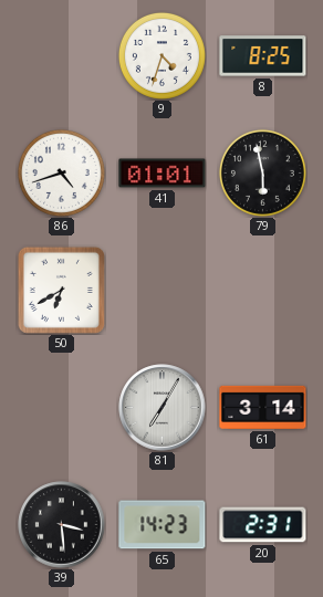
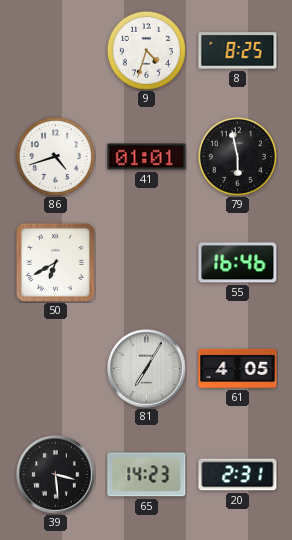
55: none -> 16:46
61: 3:14 -> 4:05
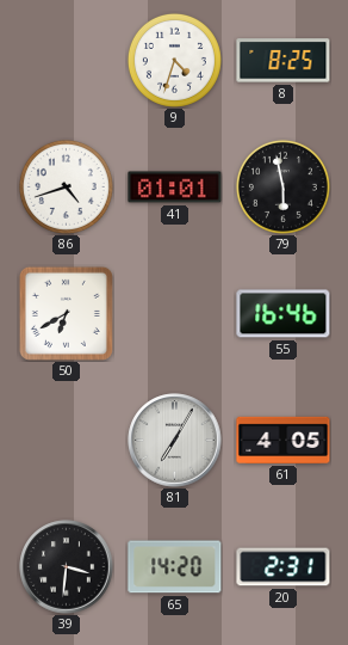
39: 3:29 -> 3:31
65: 14:23 -> 14:20
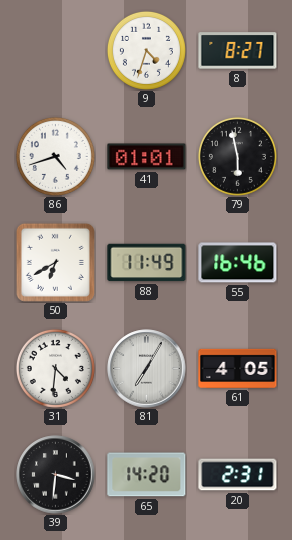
8: 8:25 -> 8:27
88: none -> 11:49
31: none -> 4:31
